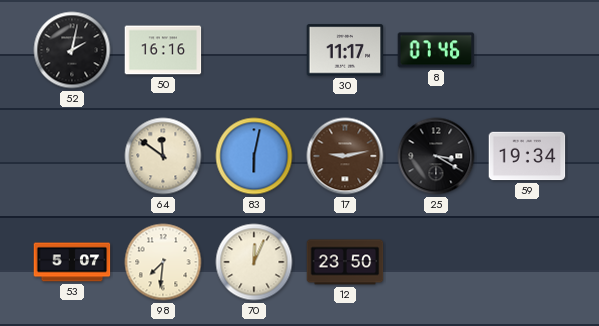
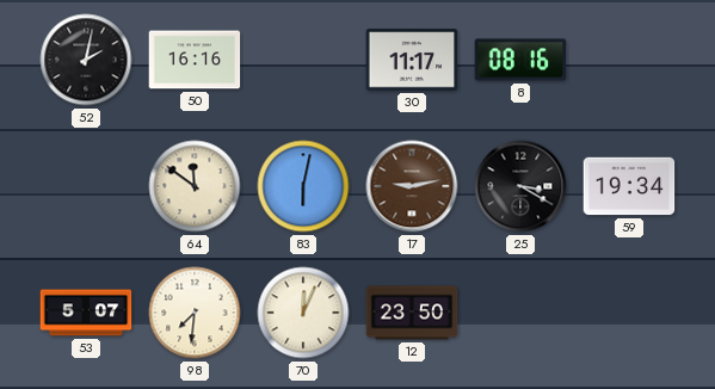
8: 07:46 -> 08:16
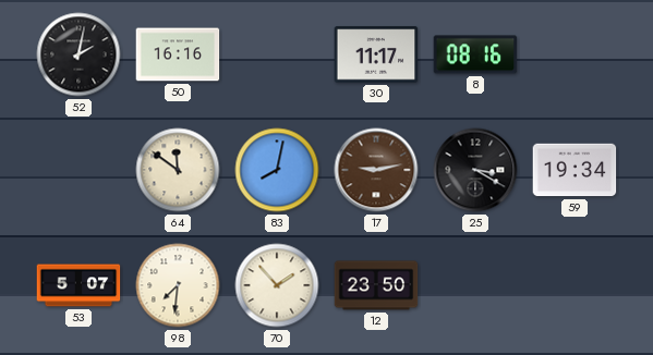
83: 6:02 -> 8:02
70: 12:04 -> 1:53
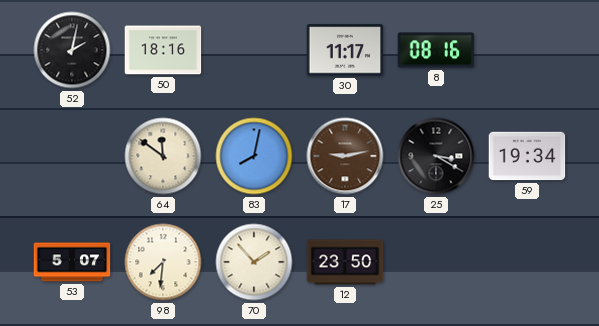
50: 16:16 -> 18:16
